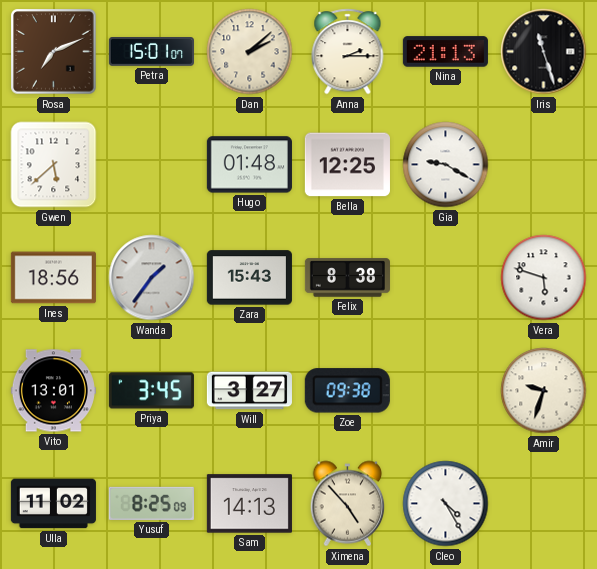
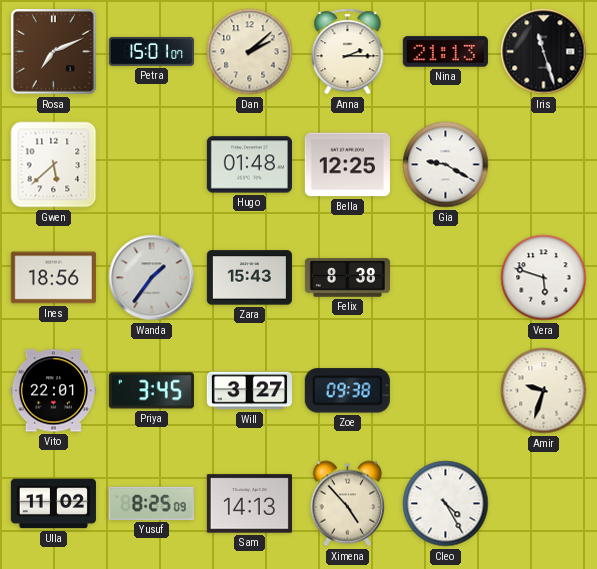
Vito: 13:01 -> 22:01
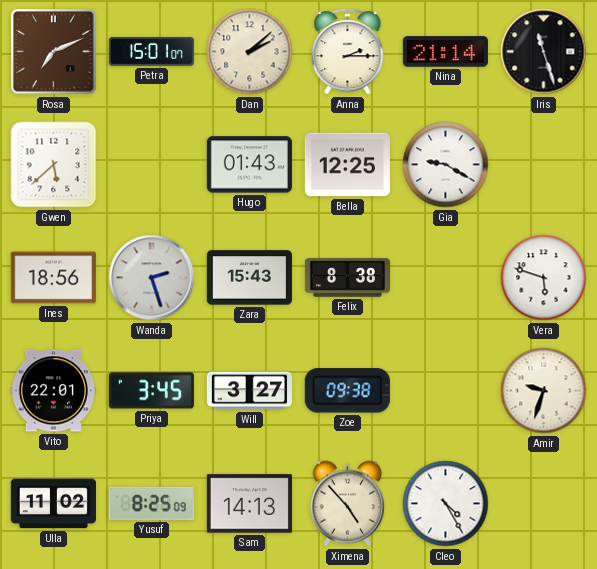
Nina: 21:13 -> 21:14
Hugo: 01:48 -> 01:43
Wanda: 1:36 -> 2:27
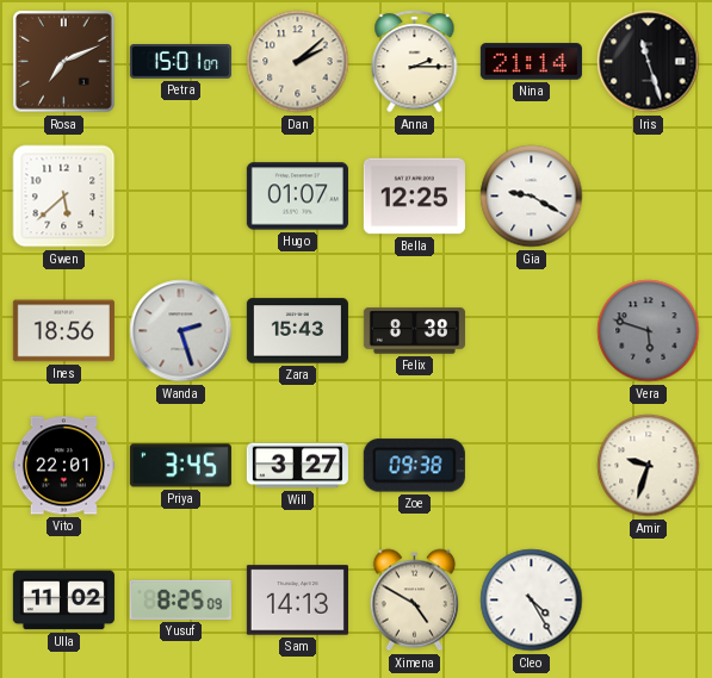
Hugo: 01:43 -> 01:07
Vera dial: white -> grey
Ximena: 4:53 -> 4:50
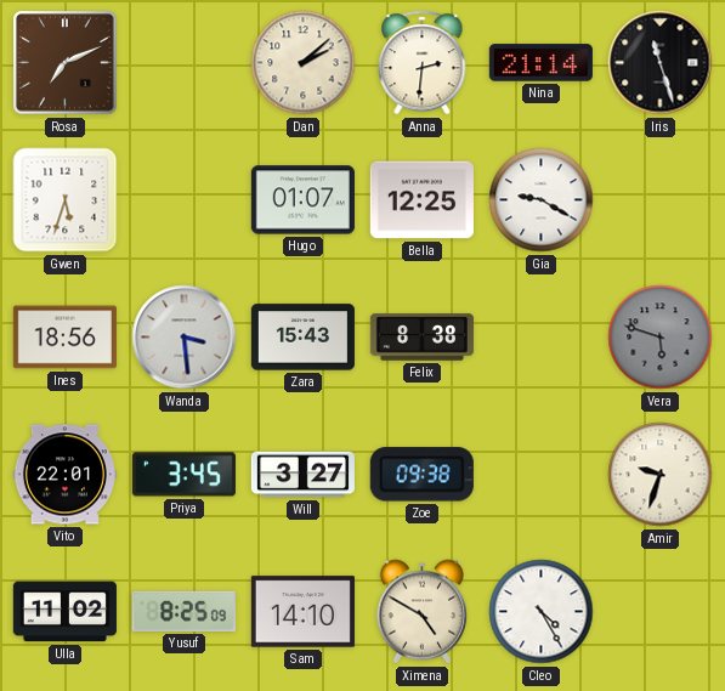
Petra: 15:01 -> none
Anna: 2:15 -> 2:31
Gwen: 5:38 -> 5:33
Wanda: 2:27 -> 3:29
Sam: 14:13 -> 14:10
